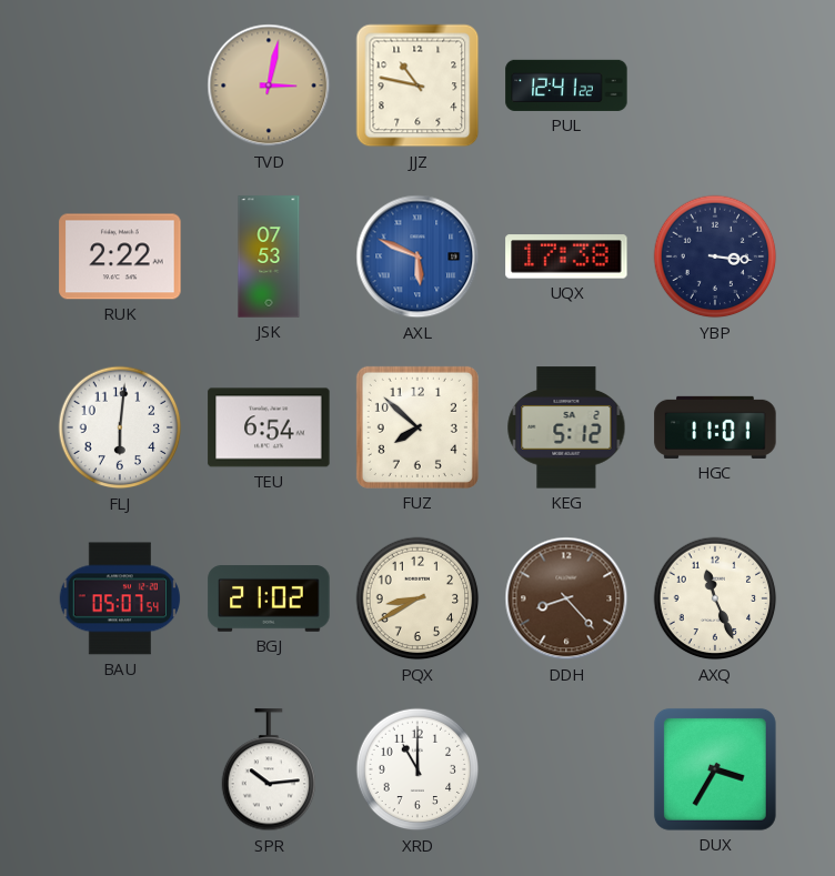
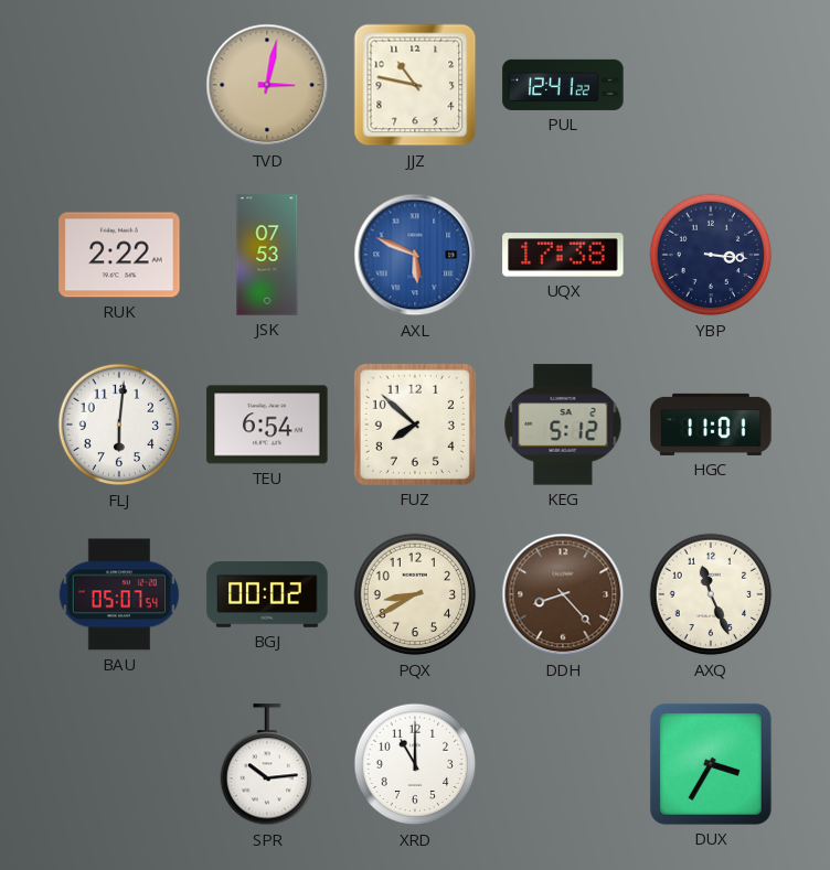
BGJ: 21:02 -> 00:02
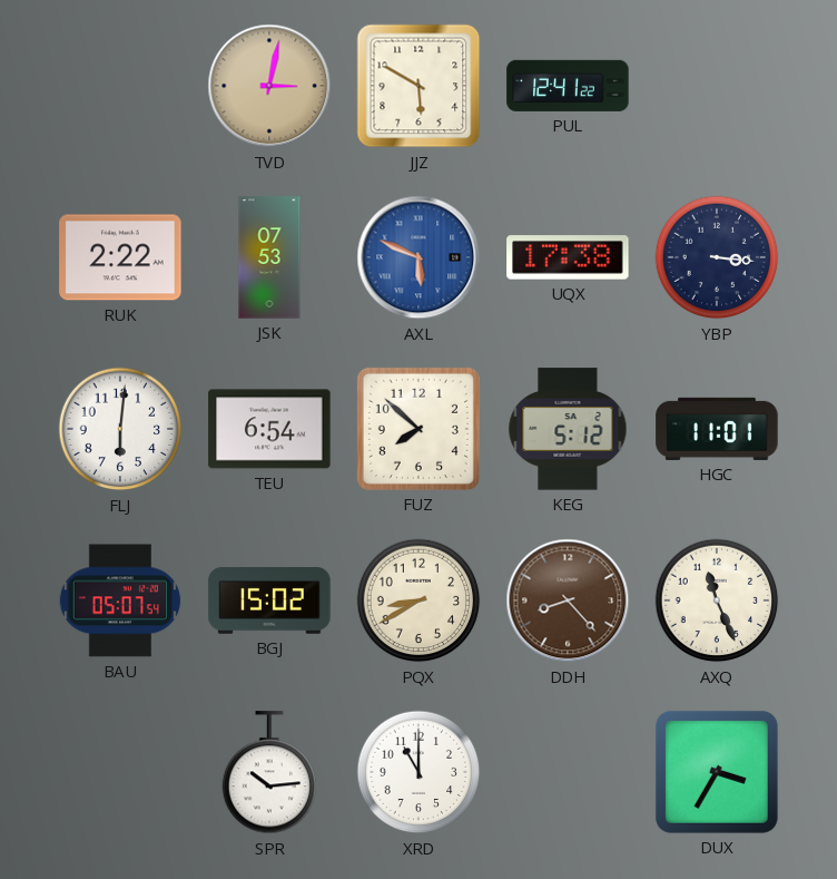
JJZ: 10:47 -> 5:50
BGJ: 00:02 -> 15:02
